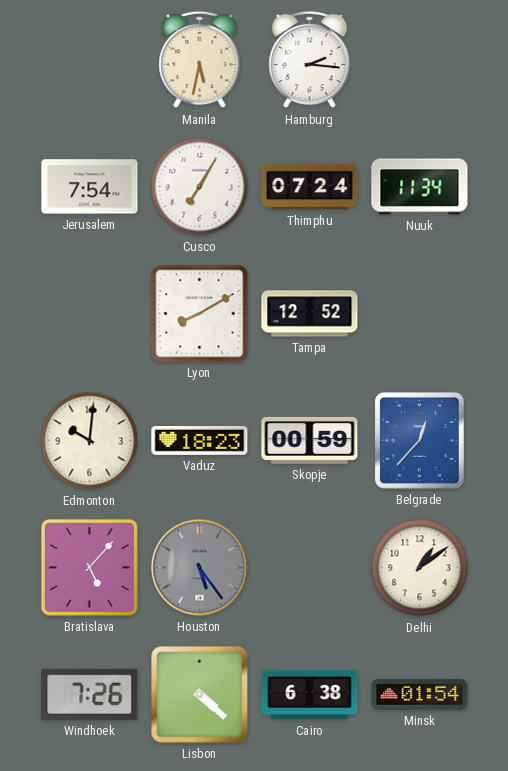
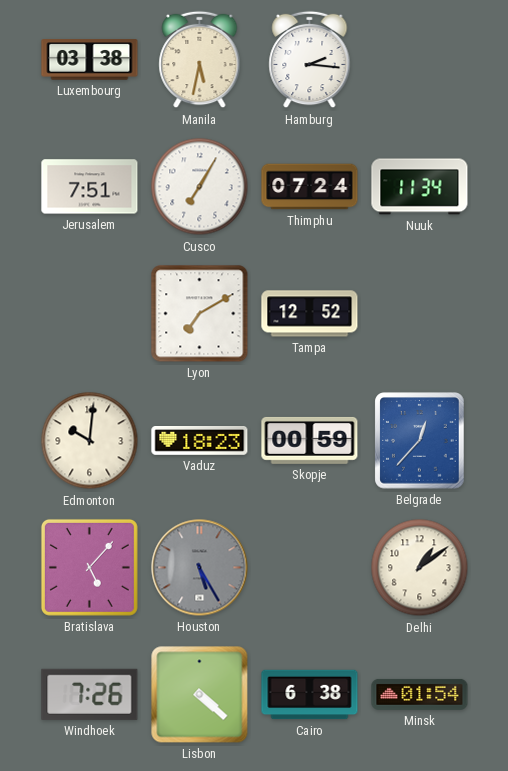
Luxembourg: none -> 03:38
Jerusalem: 7:54 -> 7:51
Lyon: 8:10 -> 7:10
Houston: 5:24 -> 5:25
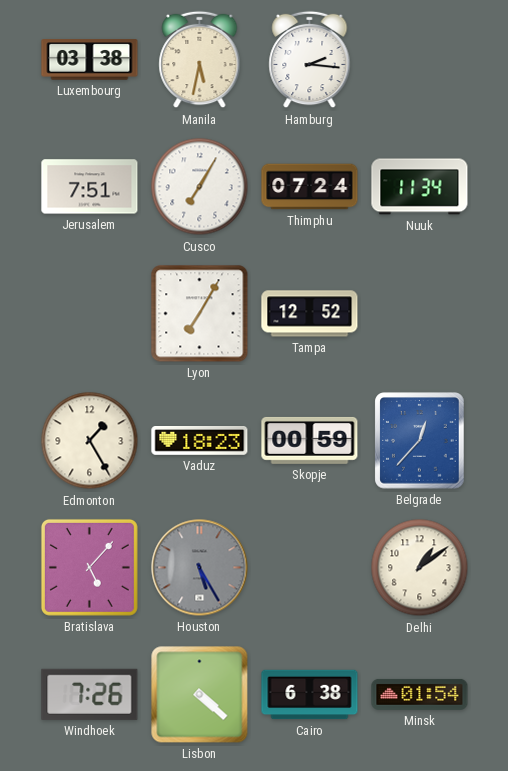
Lyon: 7:10 -> 7:05
Edmonton: 10:01 -> 1:25
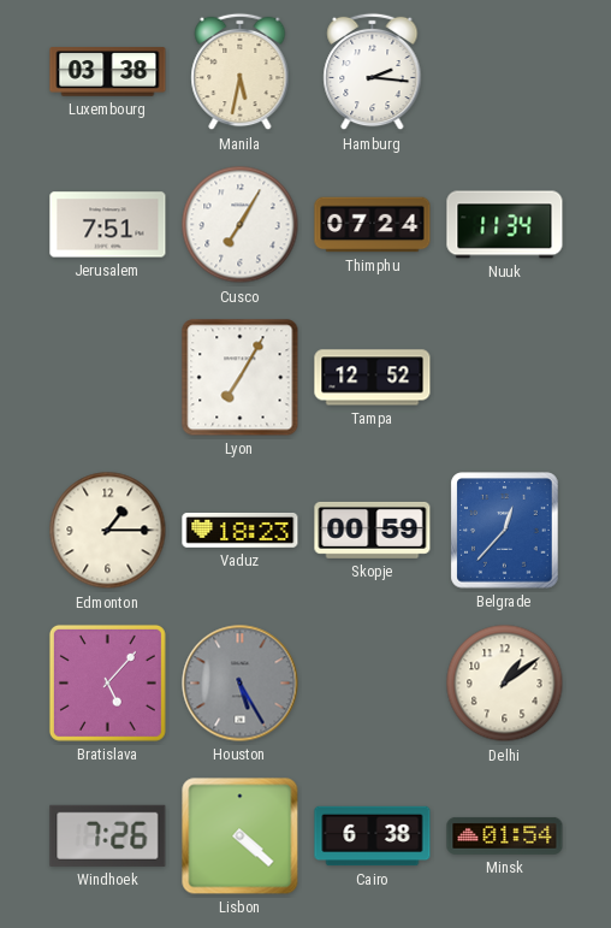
Edmonton: 1:25 -> 1:15
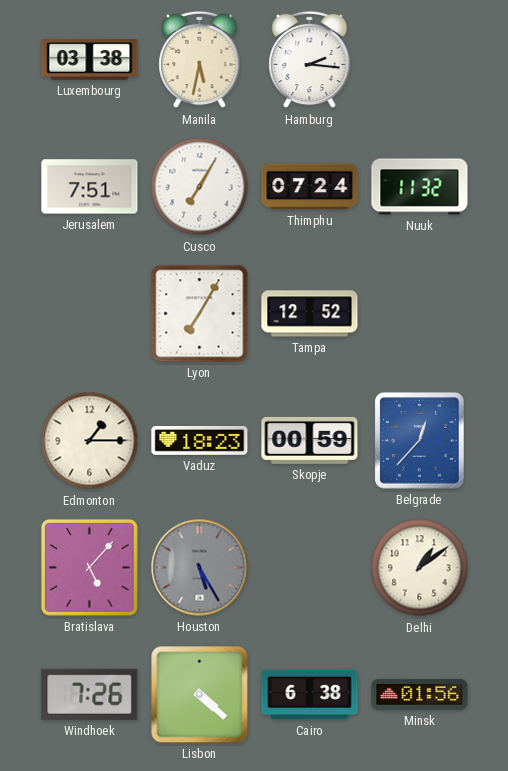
Nuuk: 11:34 -> 11:32
Minsk: 01:54 -> 01:56
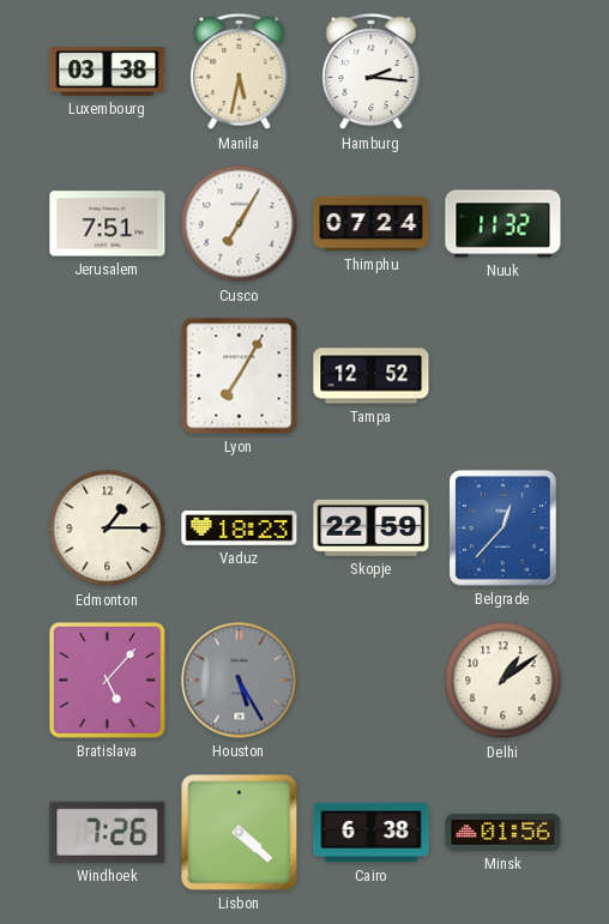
Skopje: 00:59 -> 22:59
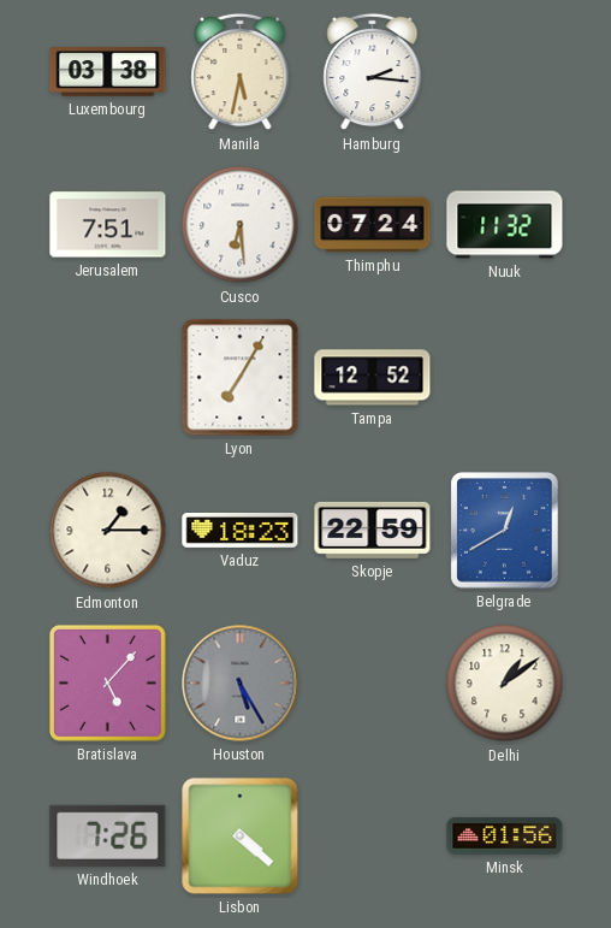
Cusco: 7:05 -> 6:29
Belgrade: 12:37 -> 12:40
Cairo: 6:38 -> none
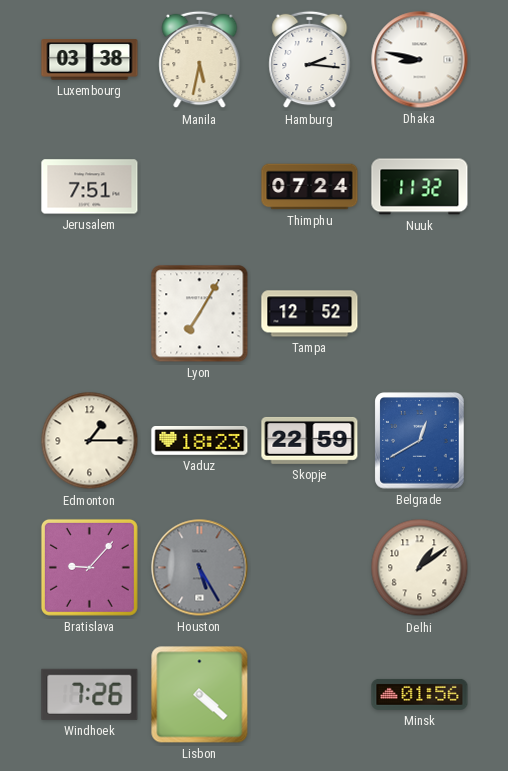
Dhaka: none -> 8:47
Cusco: 6:29 -> none
Bratislava: 5:07 -> 9:07
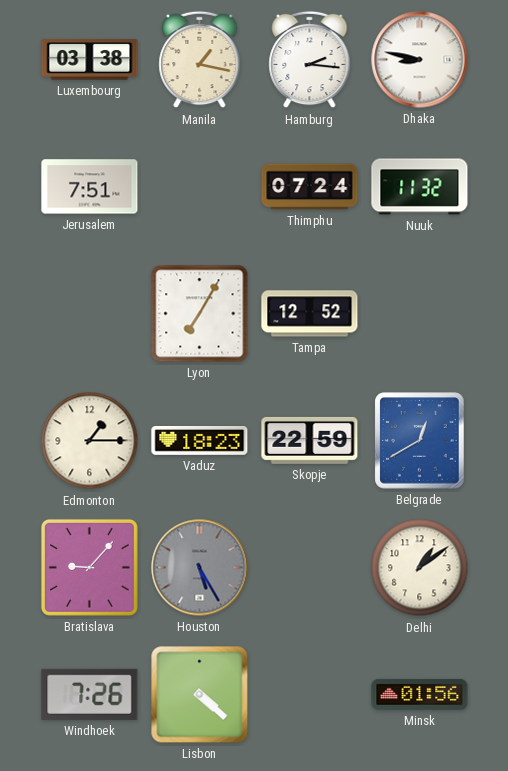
Manila: 5:32 -> 1:17
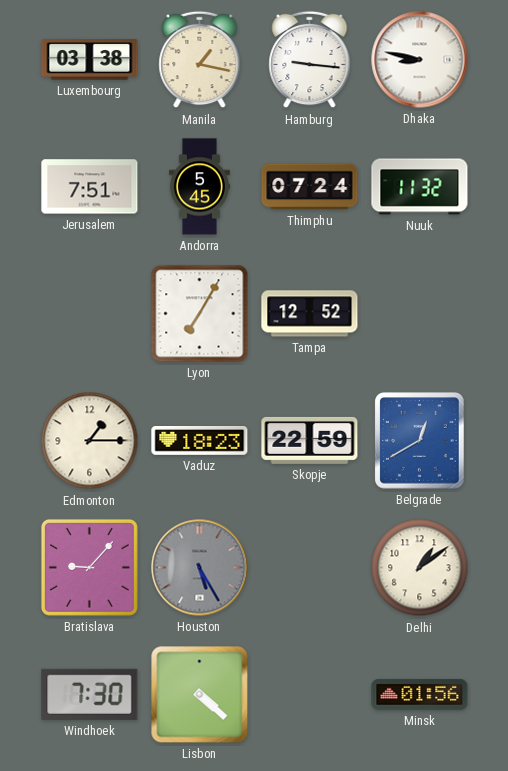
Hamburg: 2:16 -> 9:16
Andorra: none -> 5:45
Windhoek: 7:26 -> 7:30
